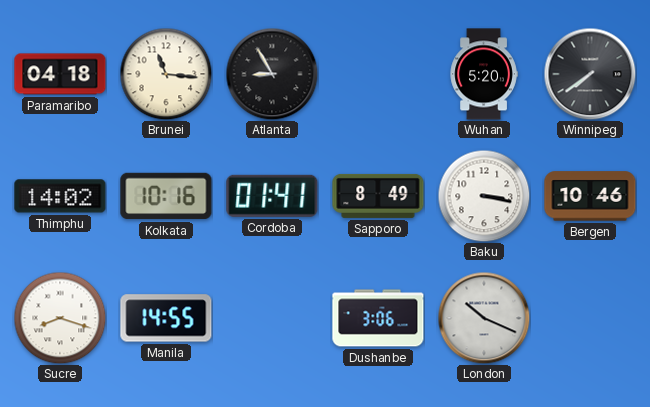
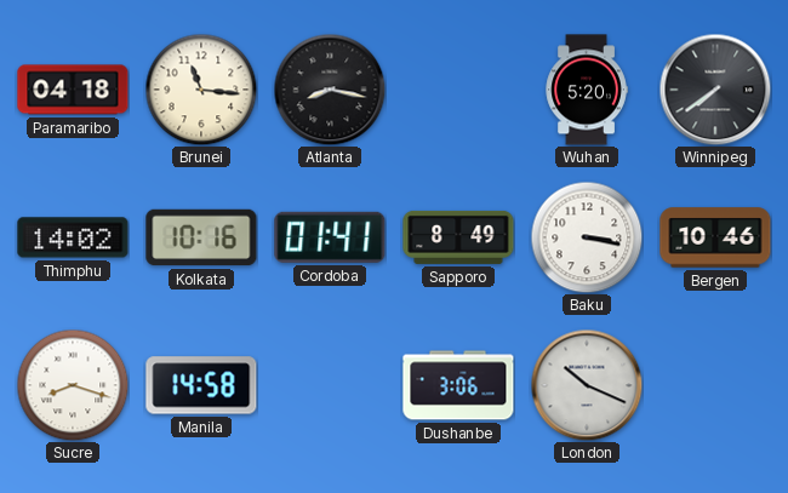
Atlanta: 8:55 -> 8:17
Manila: 14:55 -> 14:58
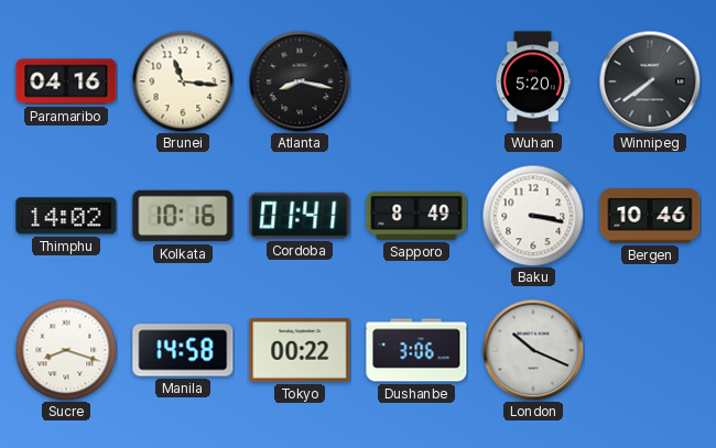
Paramaribo: 04:18 -> 04:16
Tokyo: none -> 00:22
